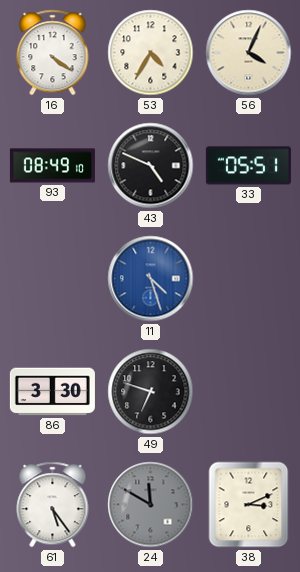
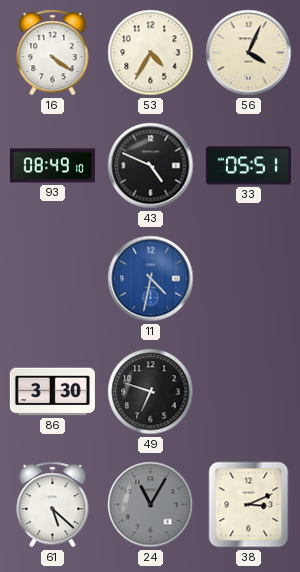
11: 4:27 -> 4:32
61: 5:24 -> 5:22
24: 11:50 -> 11:05
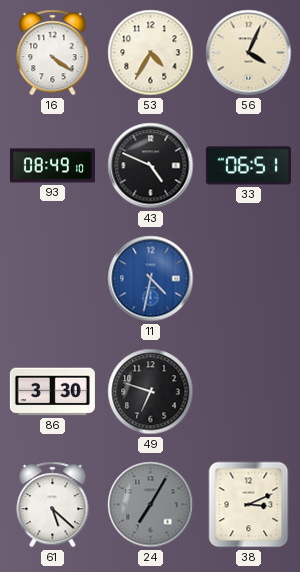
33: 05:51 -> 06:51
24: 11:05 -> 7:05
